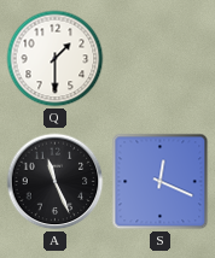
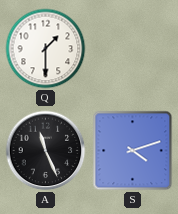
S: 12:19 -> 4:12
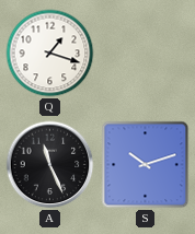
Q: 1:30 -> 1:18
S: 4:12 -> 10:12
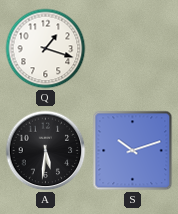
A: 11:26 -> 5:31
